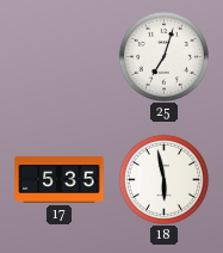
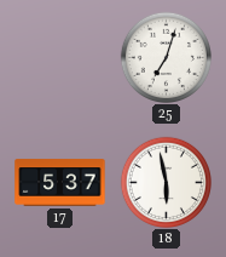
17: 5:35 -> 5:37
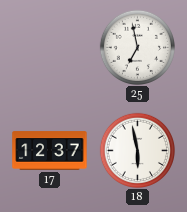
25: 7:03 -> 6:58
17: 5:37 -> 12:37
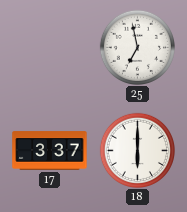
17: 12:37 -> 3:37
18: 5:58 -> 6:00
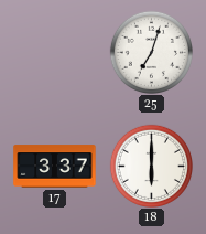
25: 6:58 -> 7:03
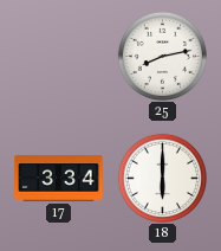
25: 7:03 -> 8:13
17: 3:37 -> 3:34
